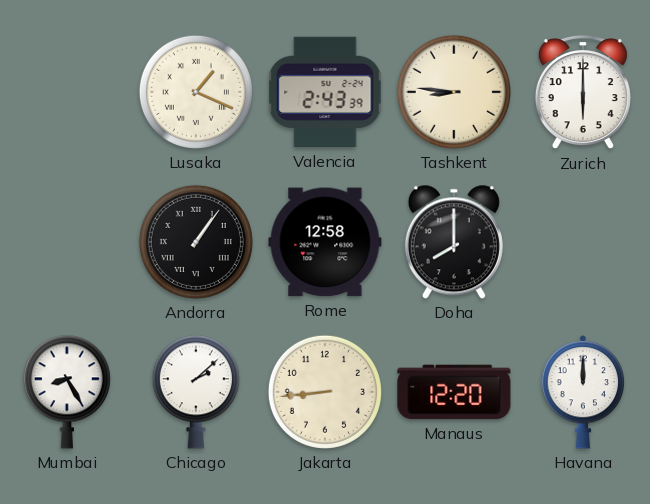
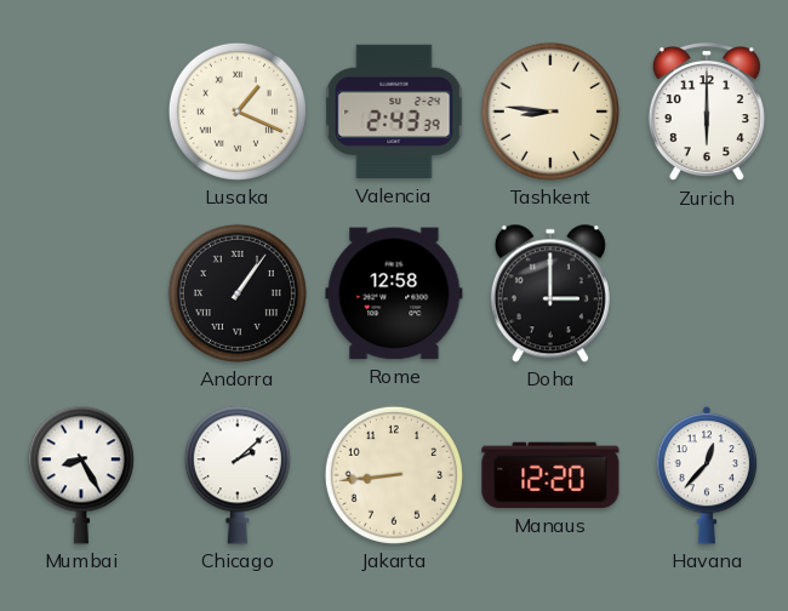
Doha: 8:00 -> 3:00
Havana: 12:00 -> 12:37
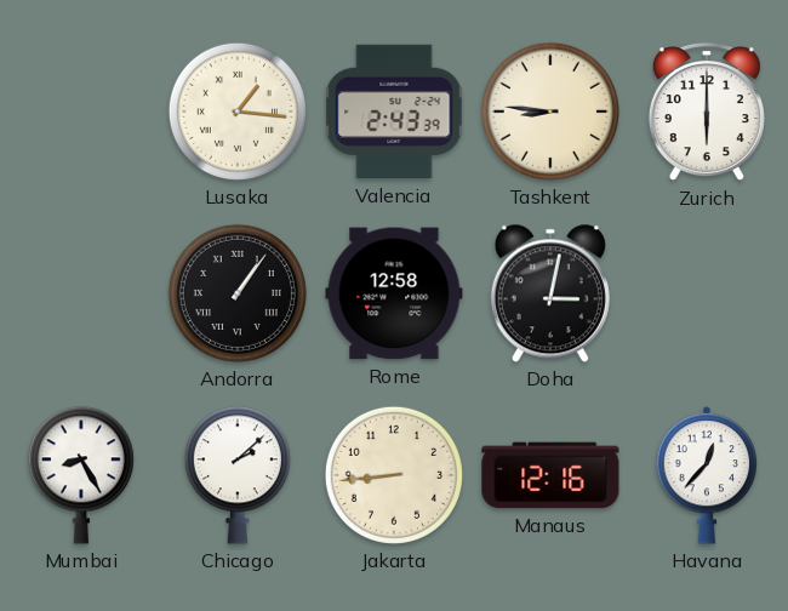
Lusaka: 1:19 -> 1:16
Doha: 3:00 -> 3:02
Manaus: 12:20 -> 12:16
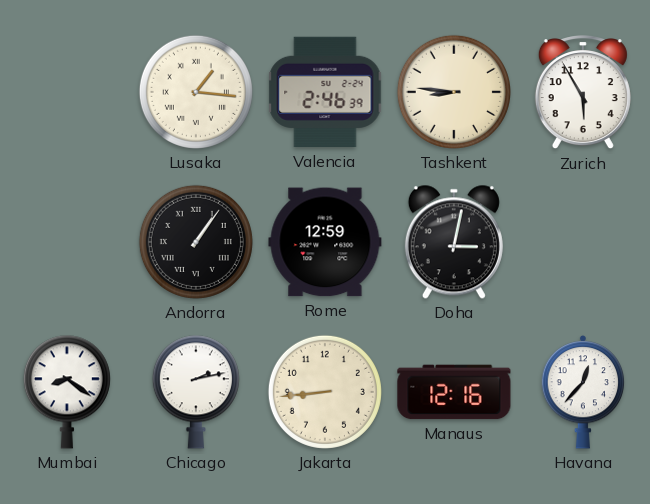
Valencia: 2:43 -> 2:46
Zurich: 6:00 -> 5:55
Rome: 12:58 -> 12:59
Mumbai: 8:25 -> 8:21
Chicago: 2:08 -> 2:13
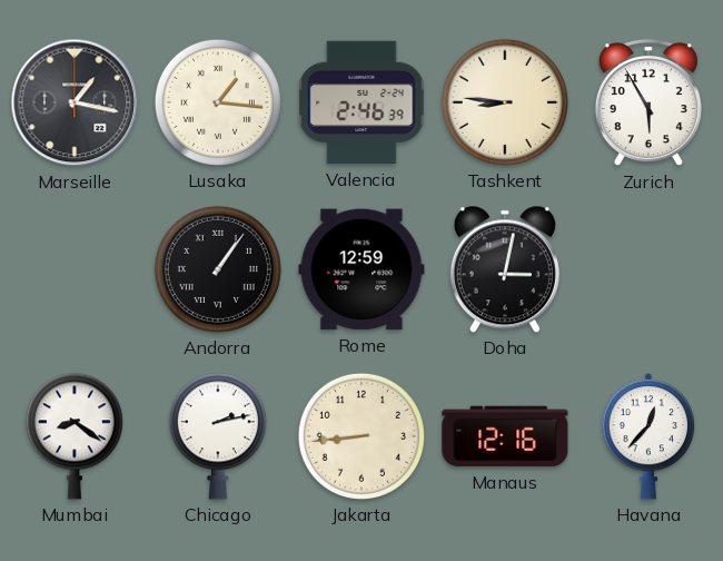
Marseille: none -> 1:17
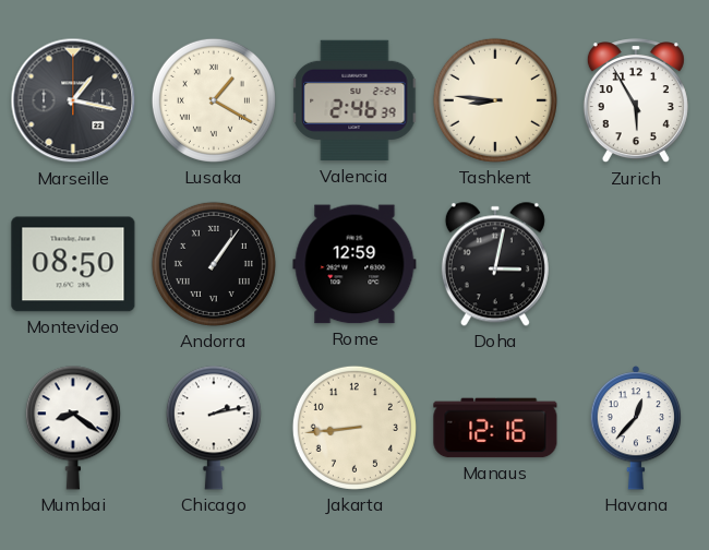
Lusaka: 1:16 -> 1:20
Montevideo: none -> 08:50
